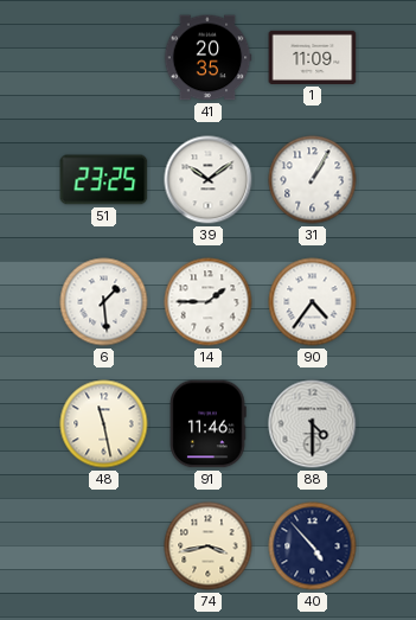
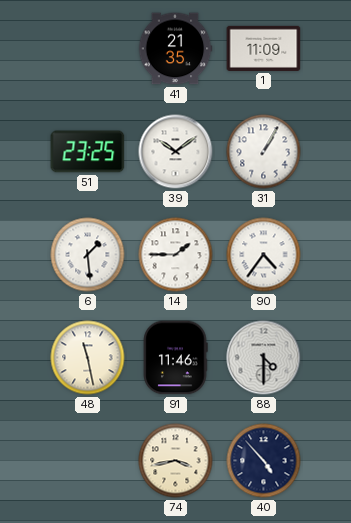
41: 20:35 -> 21:35
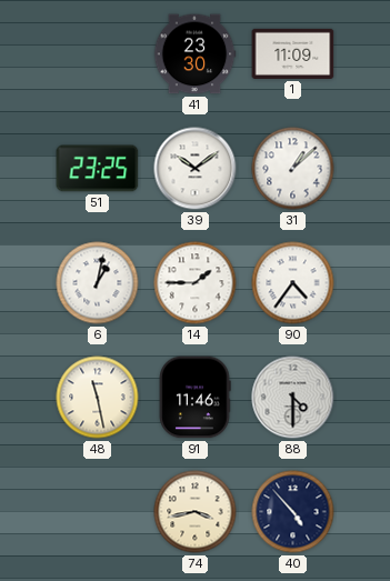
41: 21:35 -> 23:30
31: 1:05 -> 1:08
6: 1:29 -> 1:02
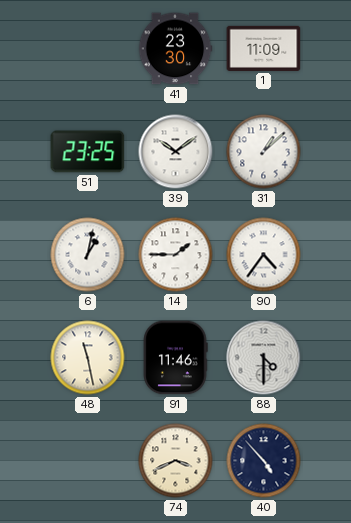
74: 3:43 -> 3:41
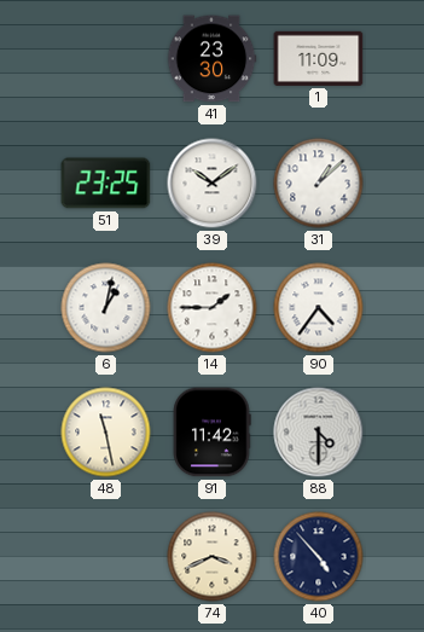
91: 11:46 -> 11:42
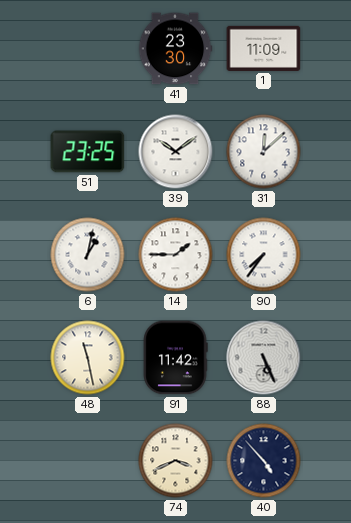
31: 1:08 -> 12:08
90: 4:36 -> 7:36
88: 4:30 -> 5:26
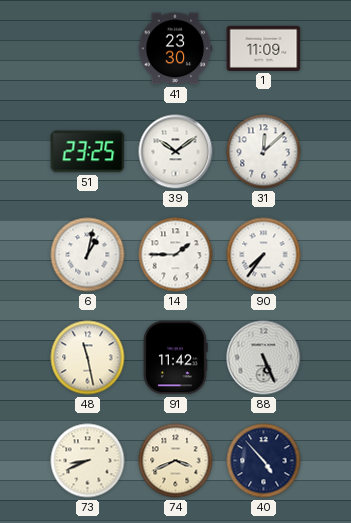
73: none -> 8:41
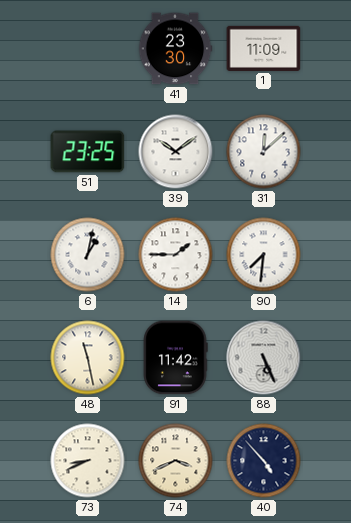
90: 7:36 -> 7:31
